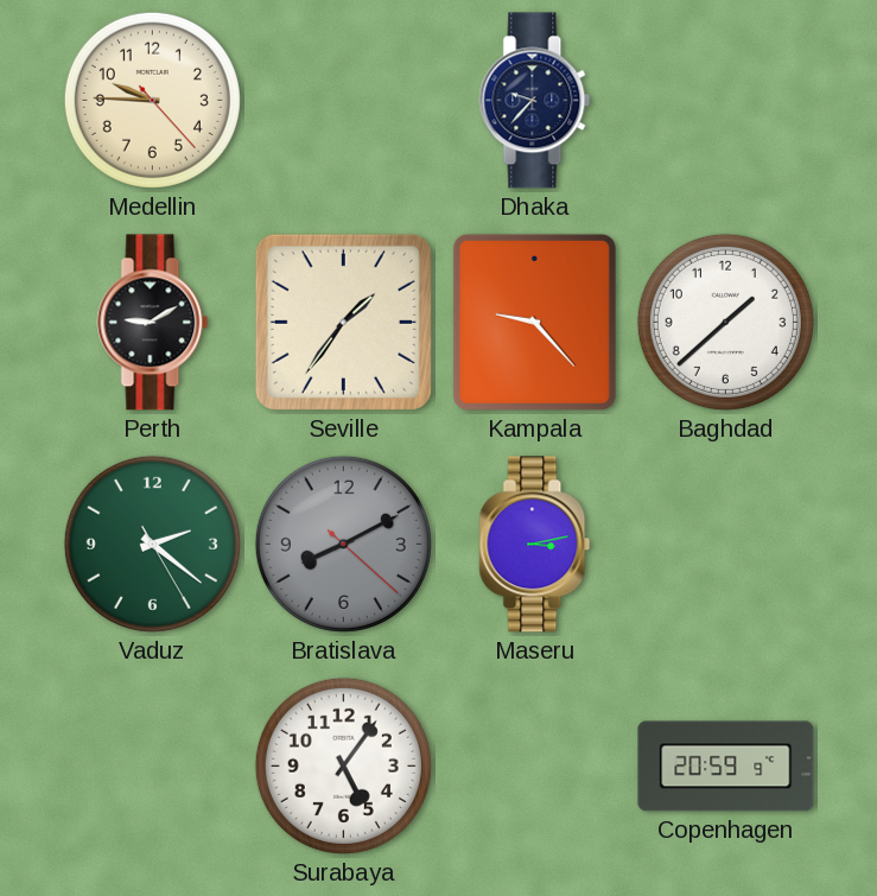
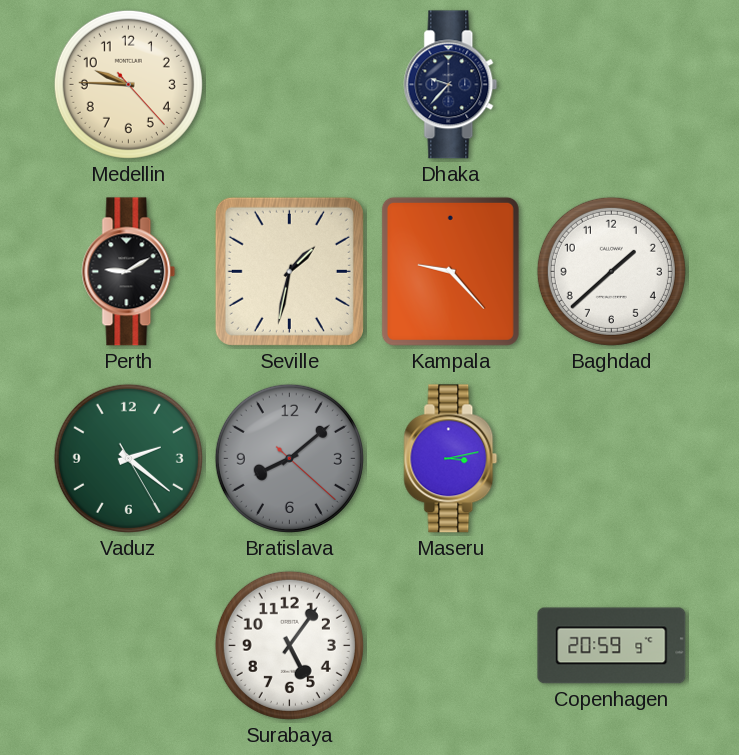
Seville: 1:36 -> 1:32
Bratislava: 8:10 -> 8:08
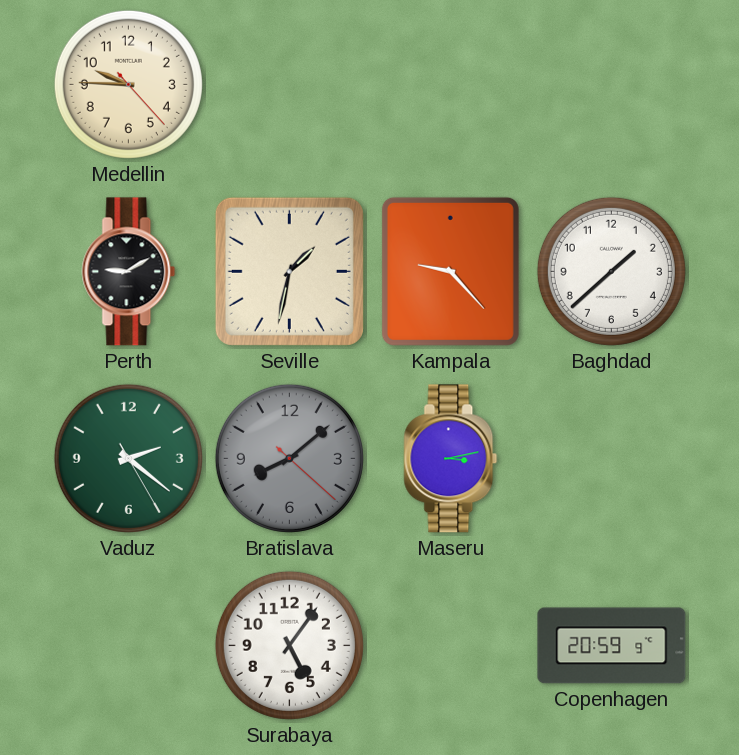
Dhaka: 9:37 -> none
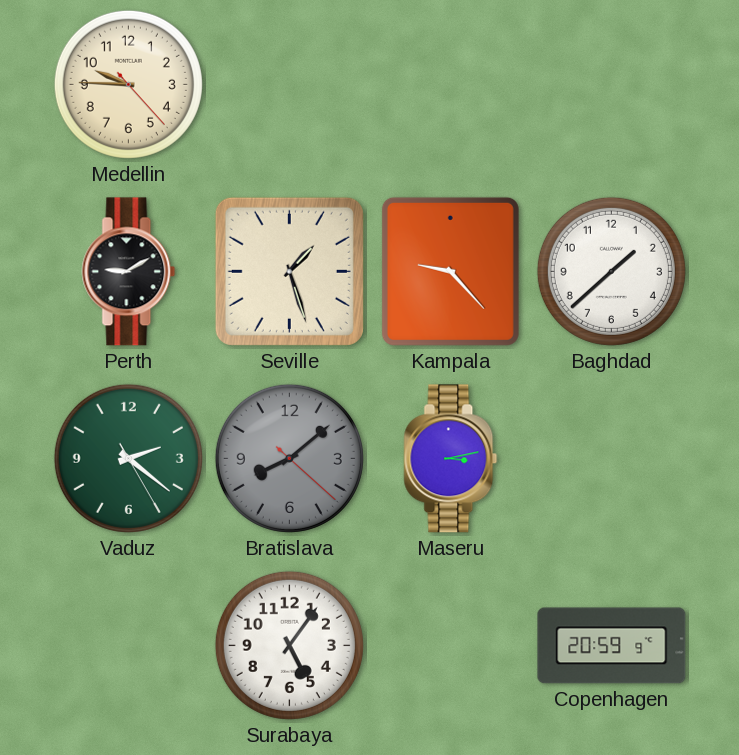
Seville: 1:32 -> 1:27
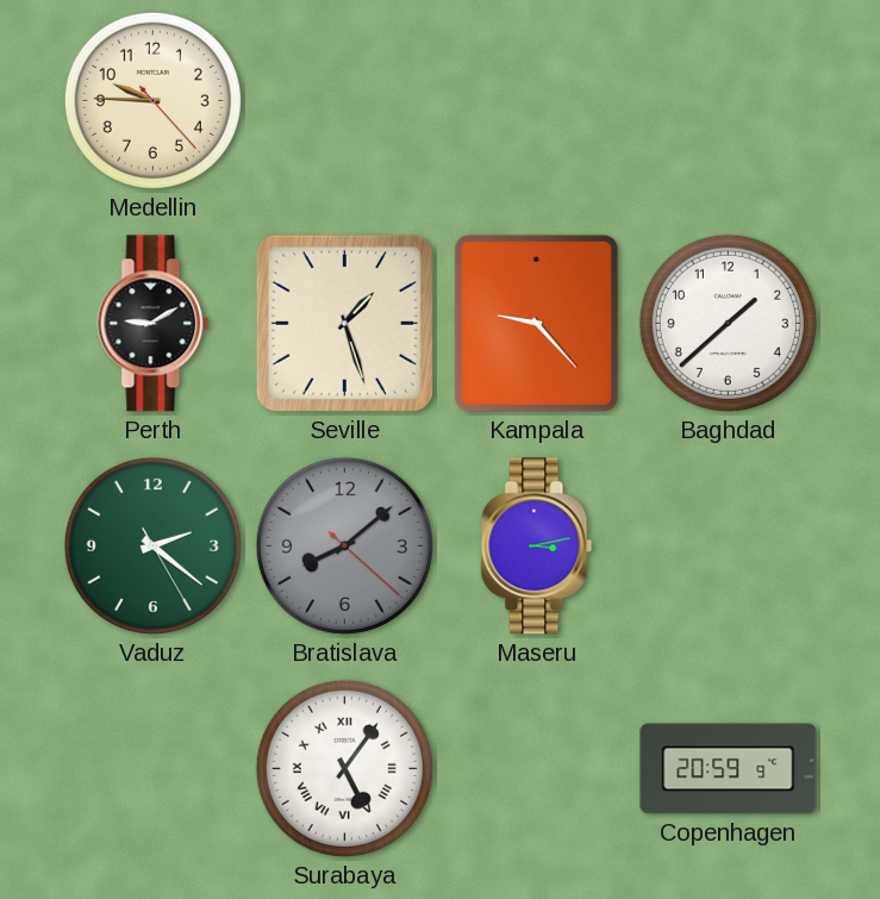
Surabaya numerals: Arabic -> Roman
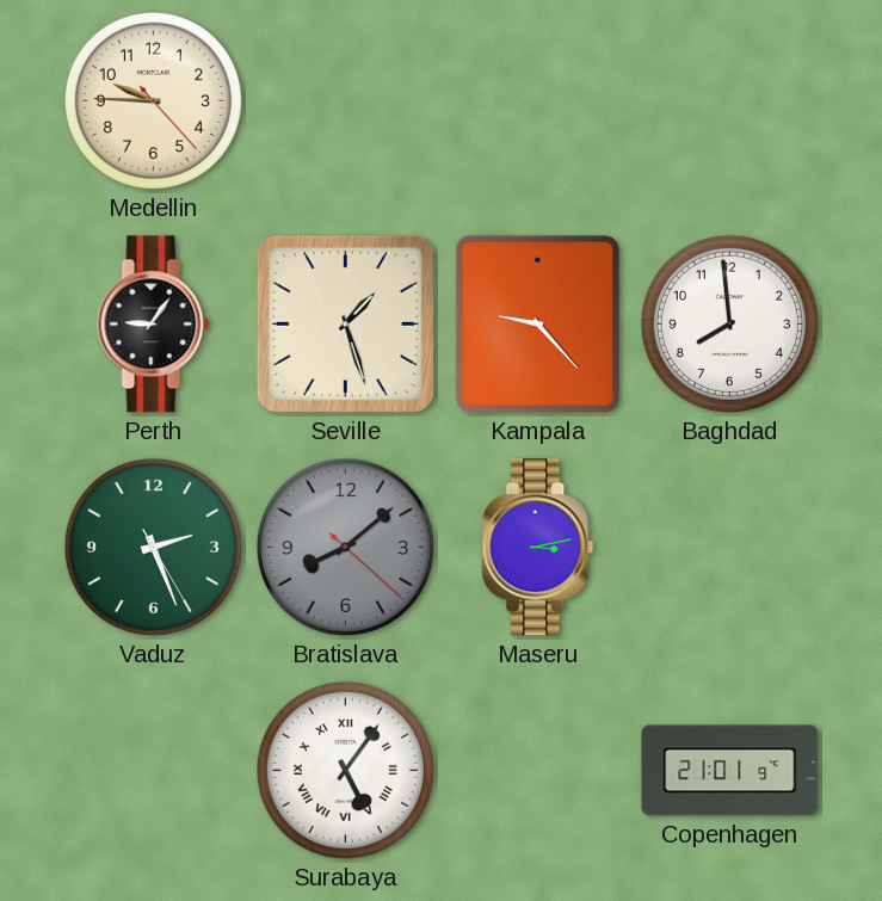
Perth: 9:10 -> 9:06
Baghdad: 1:38 -> 7:59
Vaduz: 2:21 -> 2:26
Copenhagen: 20:59 -> 21:01
